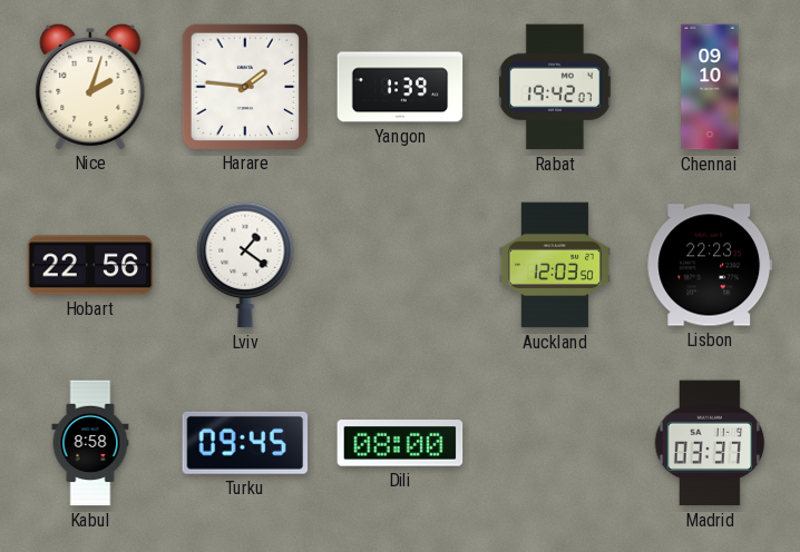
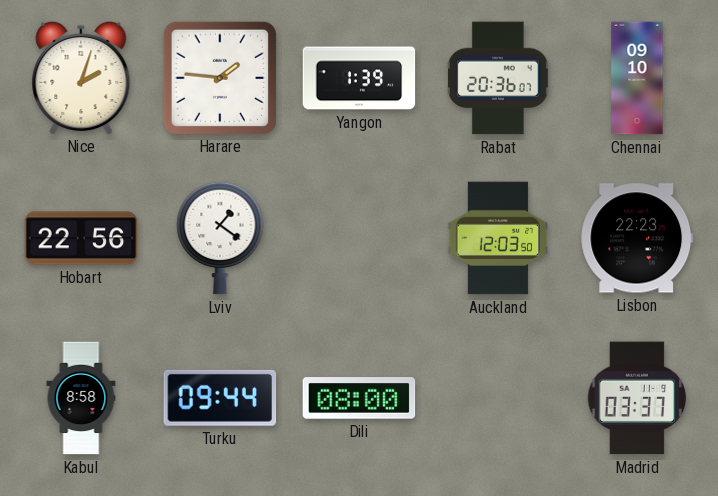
Rabat: 19:42 -> 20:36
Turku: 09:45 -> 09:44
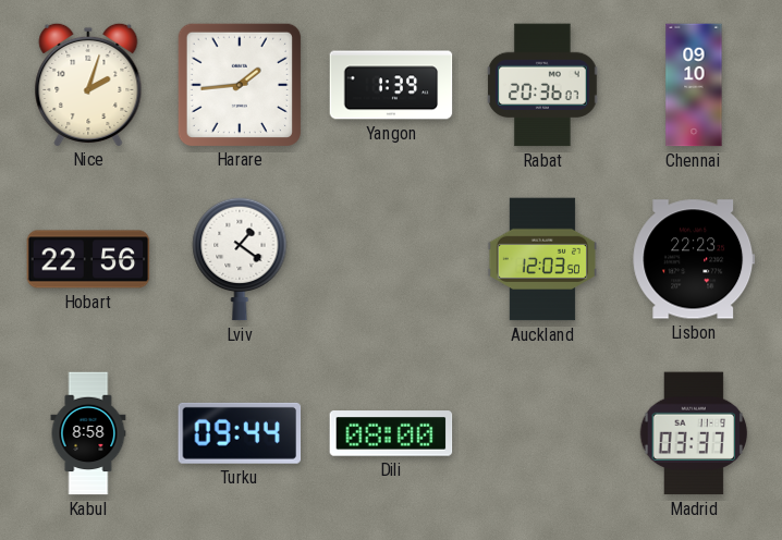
Harare: 1:46 -> 1:44
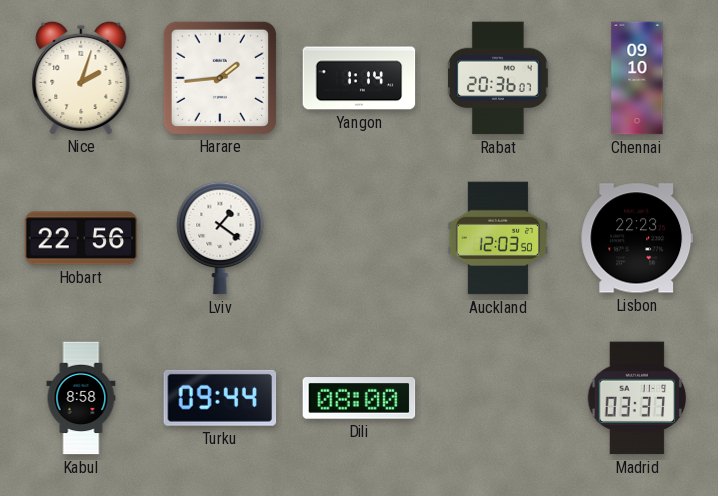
Yangon: 1:39 -> 1:14
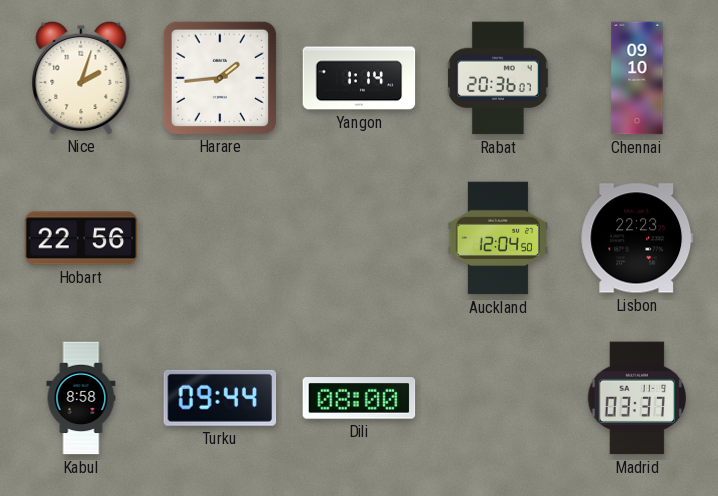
Lviv: 1:21 -> none
Auckland: 12:03 -> 12:04
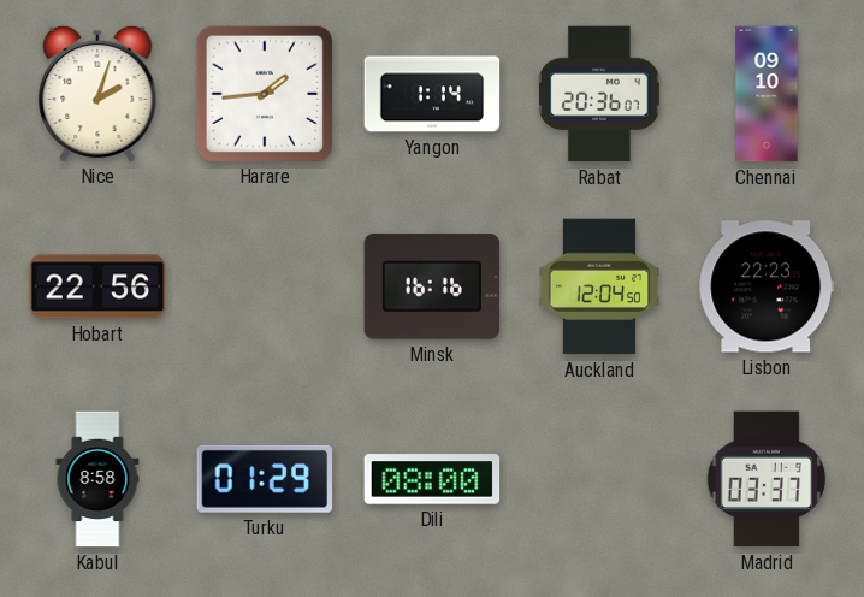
Minsk: none -> 16:16
Turku: 09:44 -> 01:29
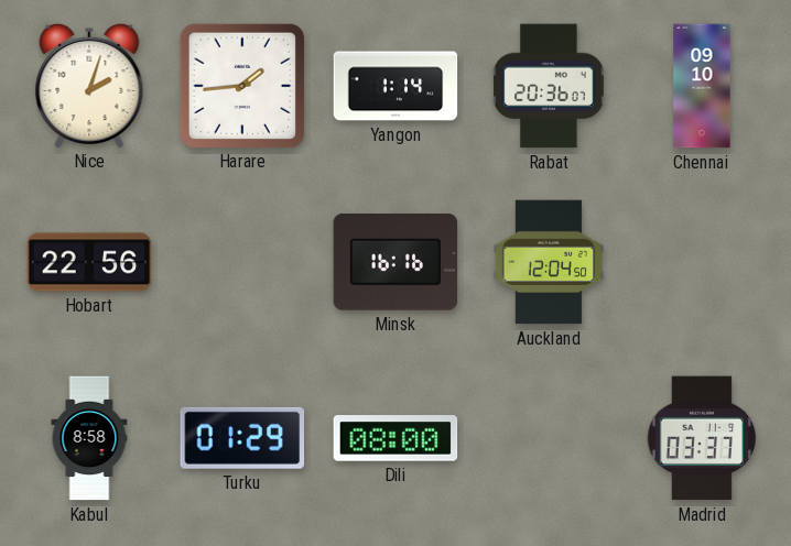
Lisbon: 22:23 -> none
